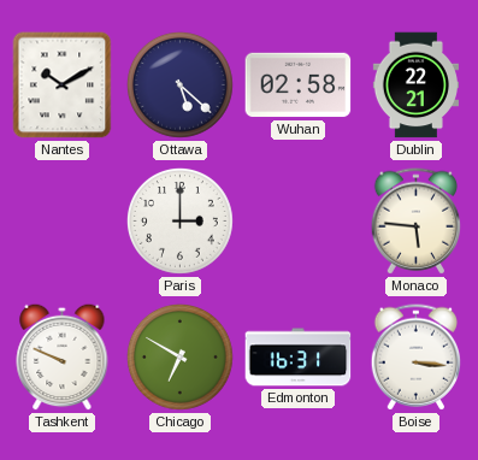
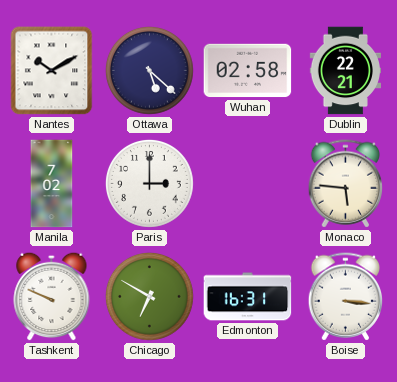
Manila: none -> 7:02
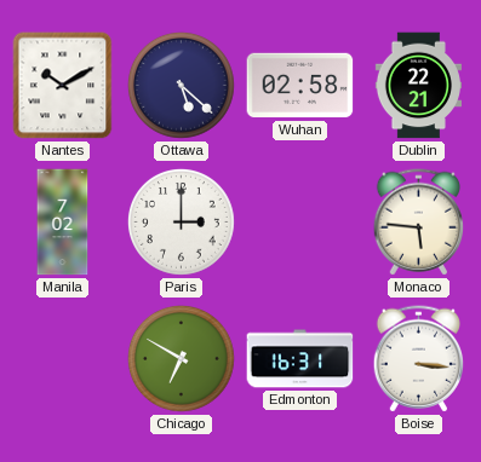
Tashkent: 9:49 -> none
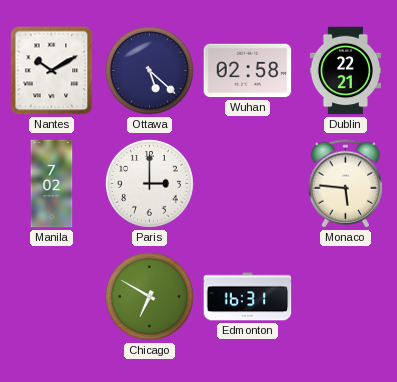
Boise: 3:16 -> none
